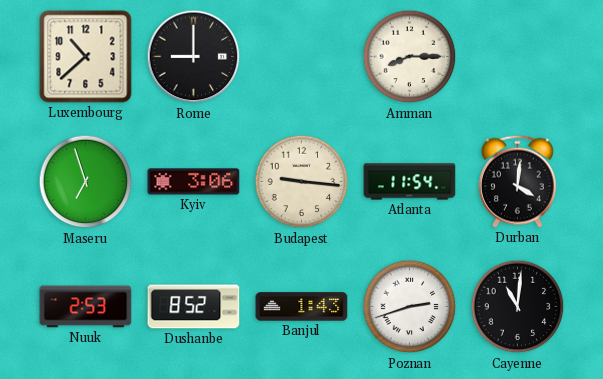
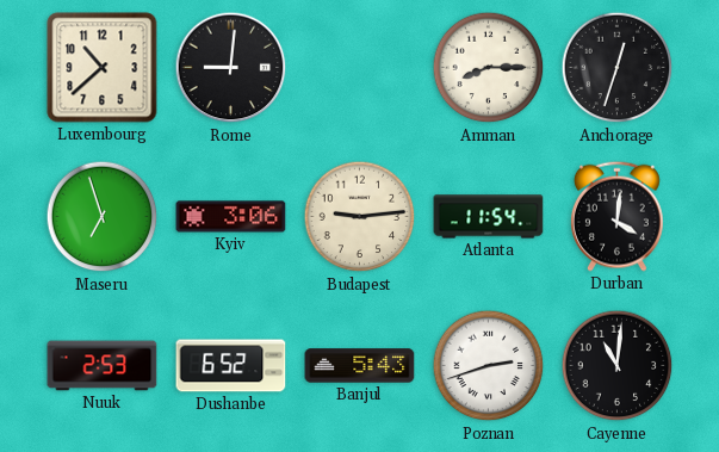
Rome: 9:00 -> 9:01
Anchorage: none -> 12:33
Budapest: 9:16 -> 9:14
Dushanbe: 8:52 -> 6:52
Banjul: 1:43 -> 5:43
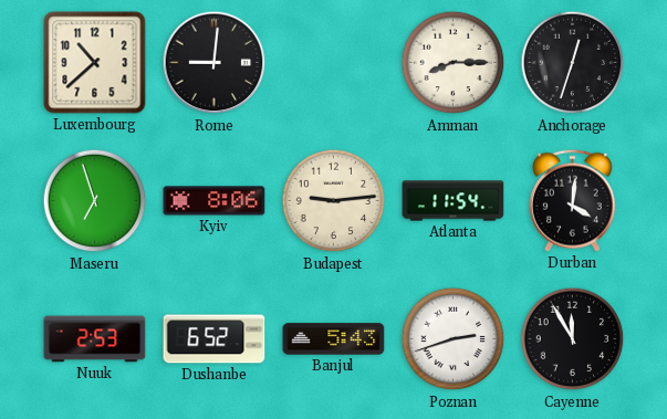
Kyiv: 3:06 -> 8:06
Cayenne: 11:01 -> 11:55
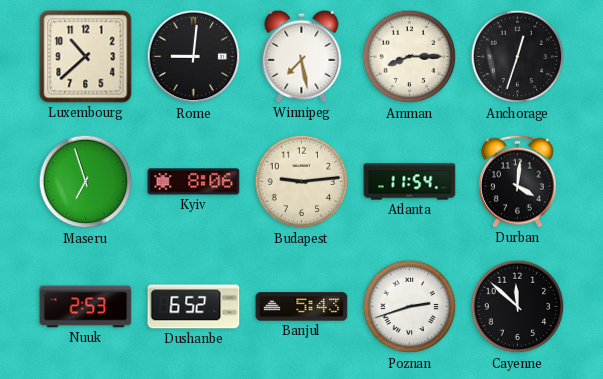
Winnipeg: none -> 7:28
Cayenne: 11:55 -> 11:52
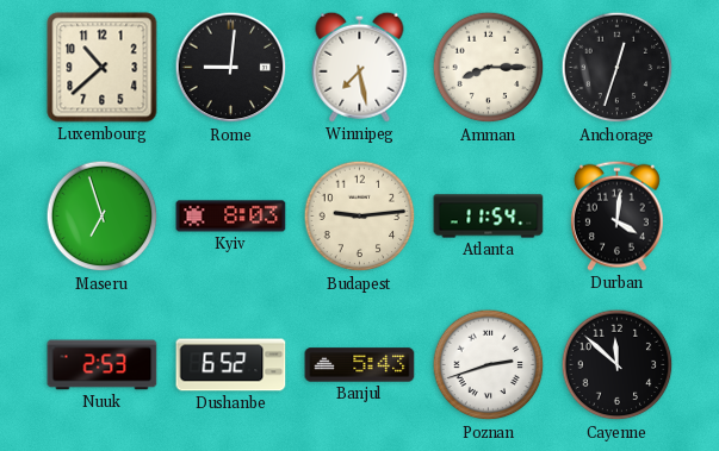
Kyiv: 8:06 -> 8:03
